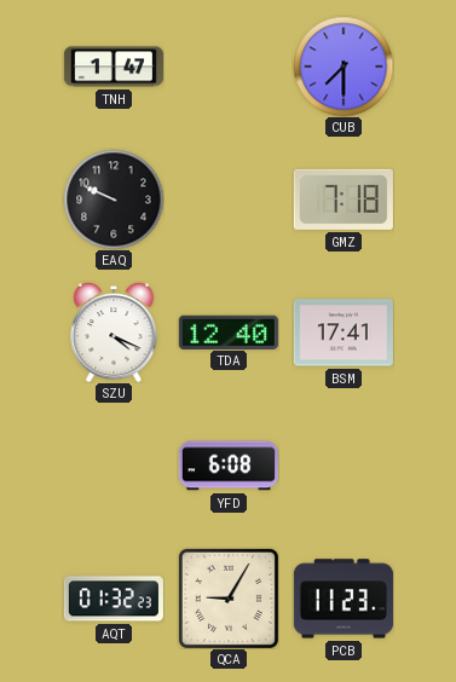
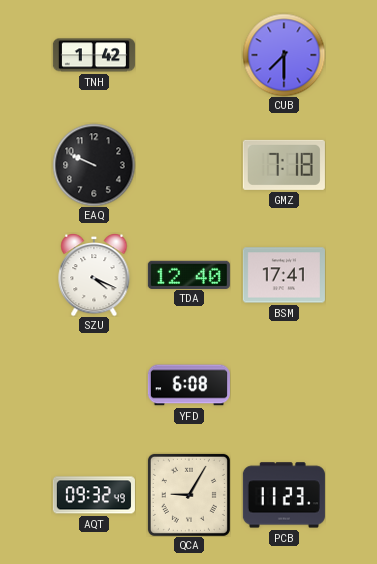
TNH: 1:47 -> 1:42
AQT: 01:32 -> 09:32
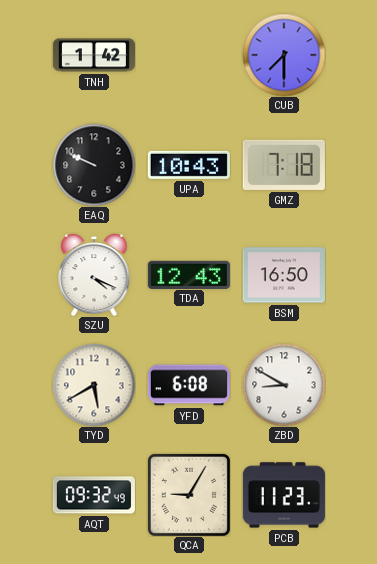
UPA: none -> 10:43
TDA: 12:40 -> 12:43
BSM: 17:41 -> 16:50
TYD: none -> 5:40
ZBD: none -> 8:50
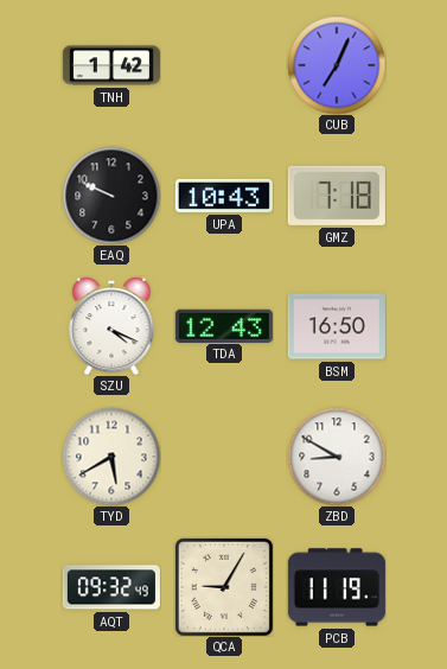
CUB: 7:30 -> 7:04
YFD: 6:08 -> none
PCB: 11:23 -> 11:19
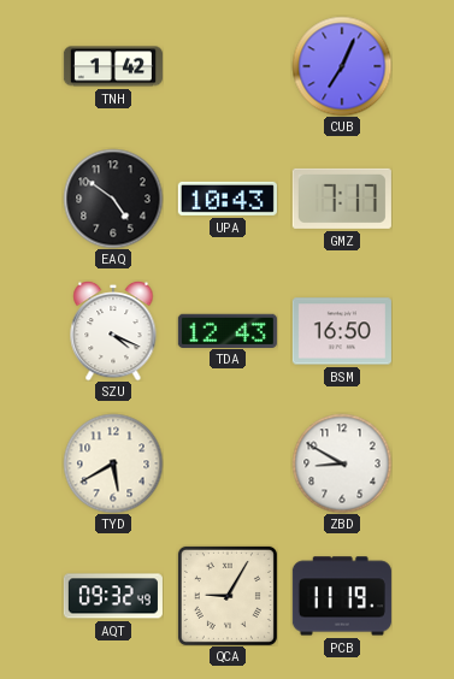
EAQ: 9:49 -> 4:51
GMZ: 7:18 -> 7:17
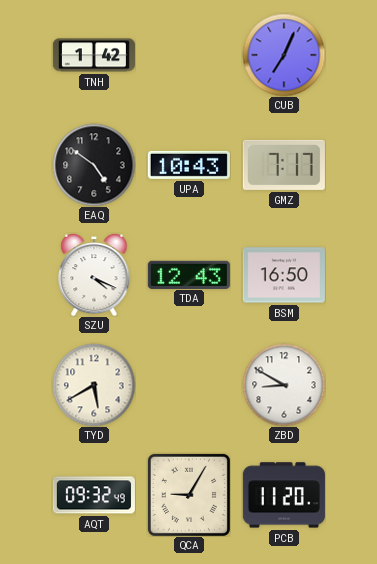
PCB: 11:19 -> 11:20
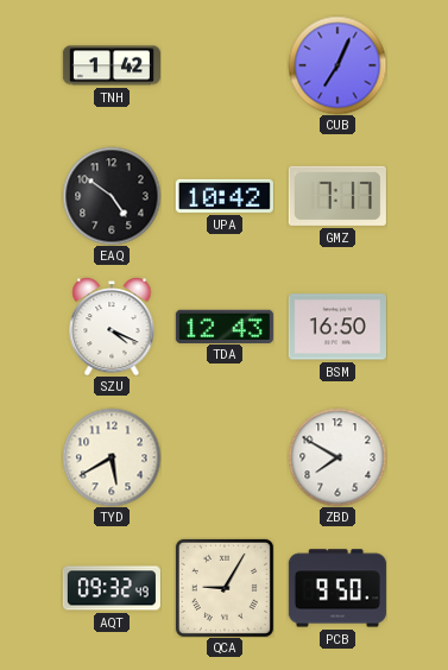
UPA: 10:43 -> 10:42
ZBD: 8:50 -> 7:50
PCB: 11:20 -> 9:50
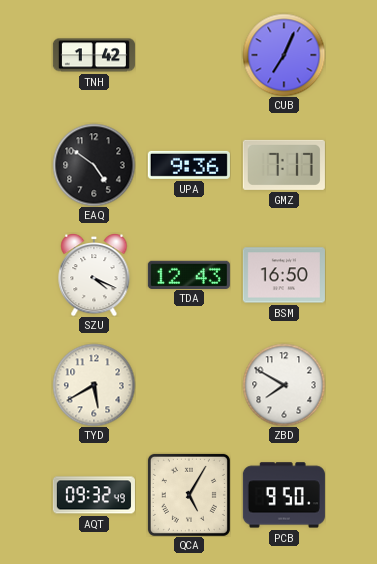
UPA: 10:42 -> 9:36
QCA: 9:05 -> 5:05
